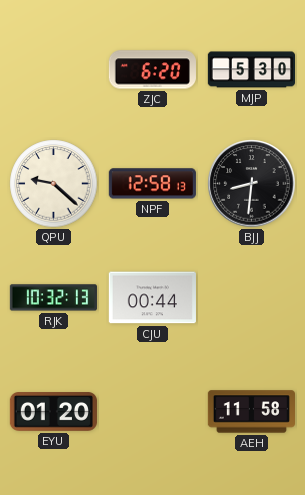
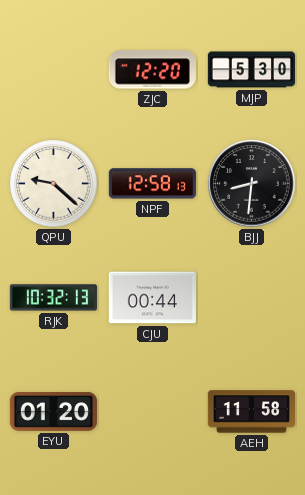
ZJC: 6:20 -> 12:20
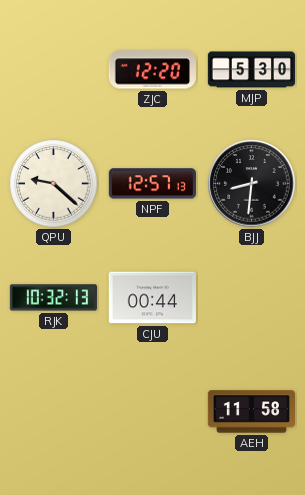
NPF: 12:58 -> 12:57
EYU: 01:20 -> none
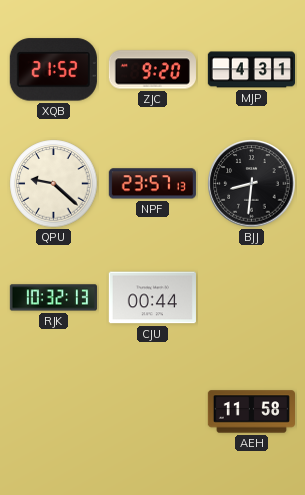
XQB: none -> 21:52
ZJC: 12:20 -> 9:20
MJP: 5:30 -> 4:31
NPF: 12:57 -> 23:57
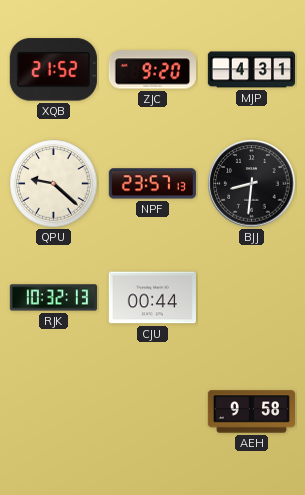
AEH: 11:58 -> 9:58
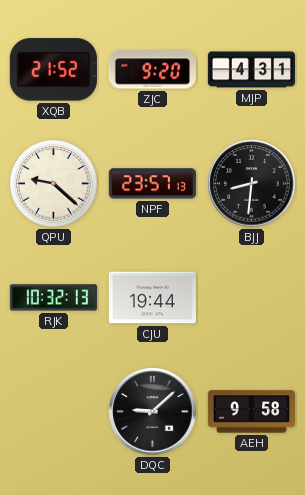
CJU: 00:44 -> 19:44
DQC: none -> 9:08
